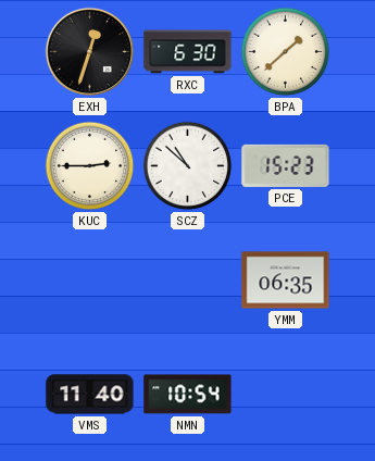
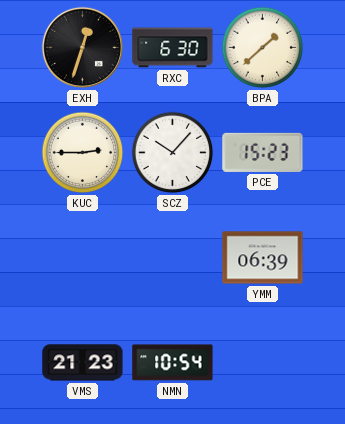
SCZ: 10:52 -> 10:07
YMM: 06:35 -> 06:39
VMS: 11:40 -> 21:23
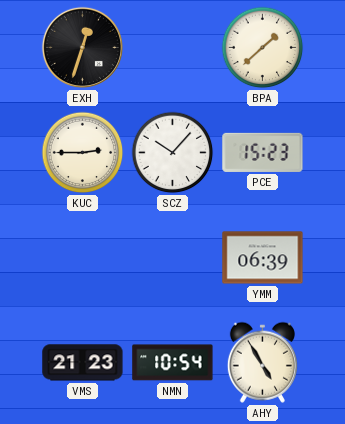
RXC: 6:30 -> none
AHY: none -> 4:55
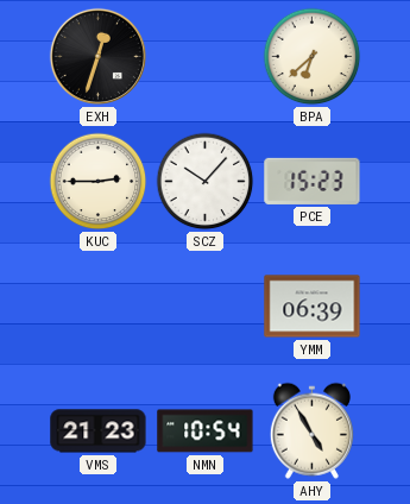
BPA: 1:38 -> 6:38
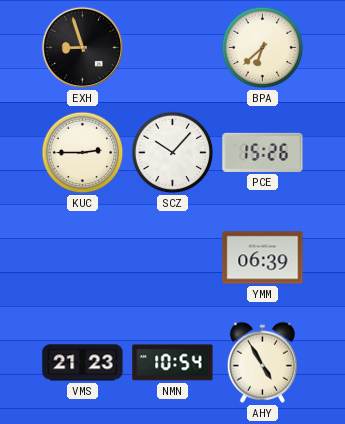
EXH: 12:33 -> 8:57
PCE: 15:23 -> 15:26
